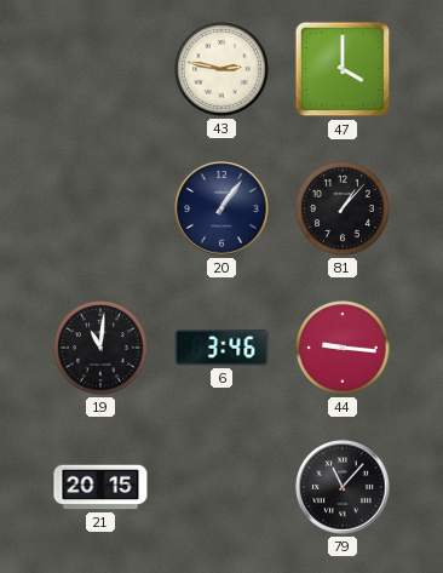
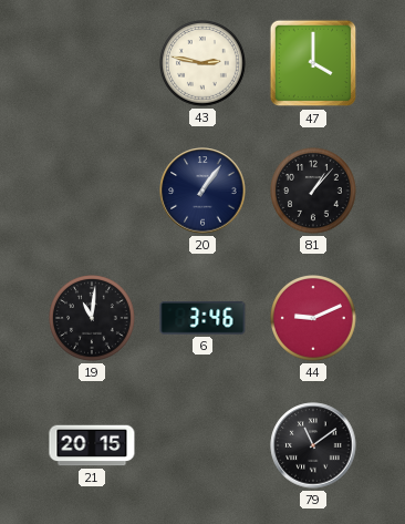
44: 9:16 -> 9:11
79: 11:07 -> 11:09
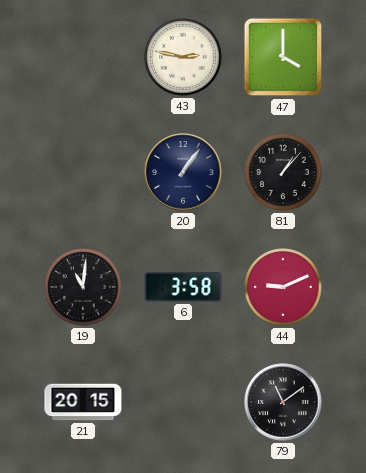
6: 3:46 -> 3:58
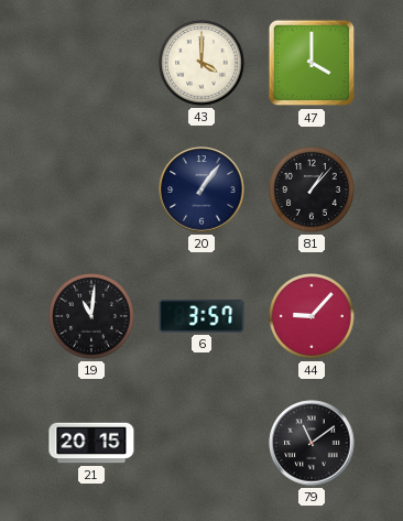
43: 2:47 -> 4:00
6: 3:58 -> 3:57
44: 9:11 -> 9:07
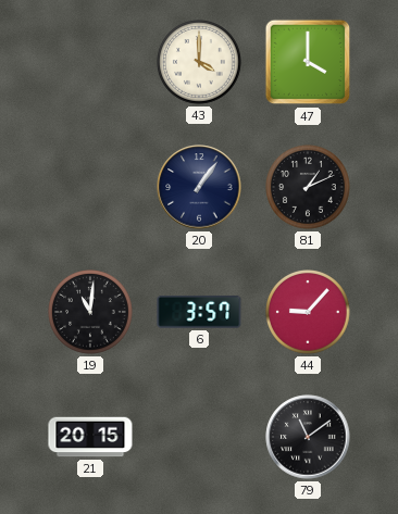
81: 1:07 -> 1:11
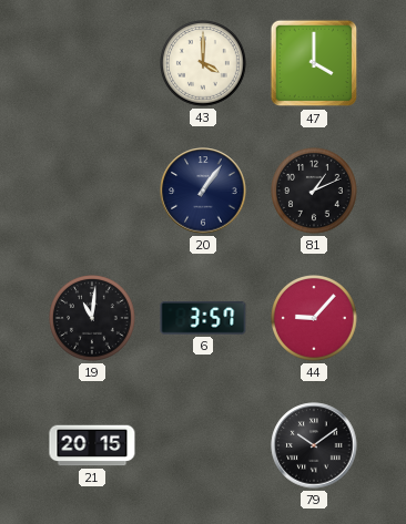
79: 11:09 -> 10:09
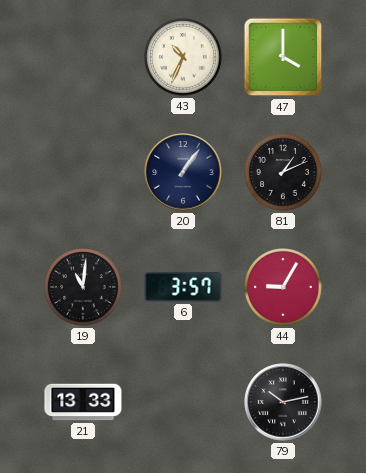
43: 4:00 -> 10:34
44: 9:07 -> 9:05
21: 20:15 -> 13:33
79: 10:09 -> 10:13
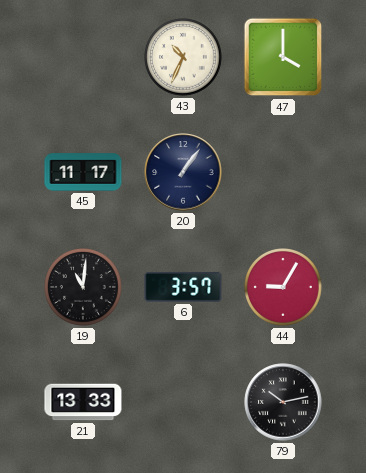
45: none -> 11:17
81: 1:11 -> none
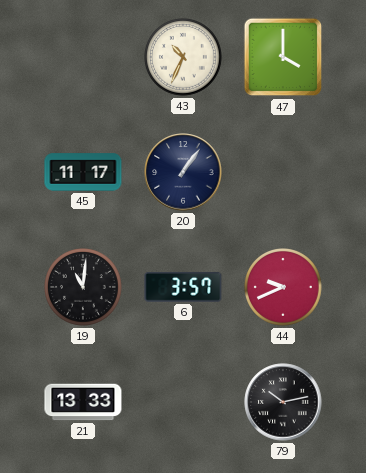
44: 9:05 -> 9:41
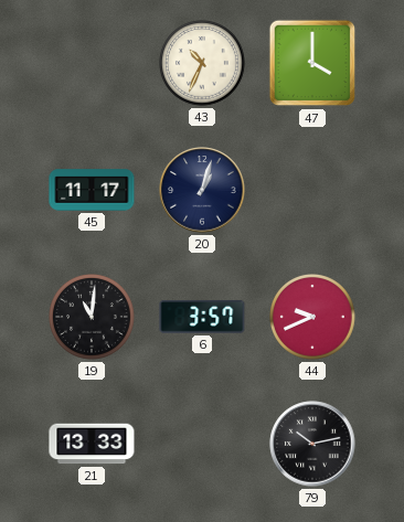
20: 1:06 -> 1:03
